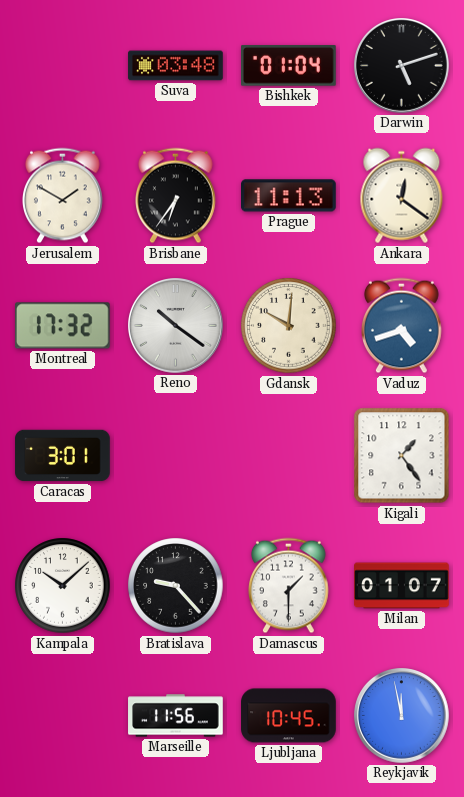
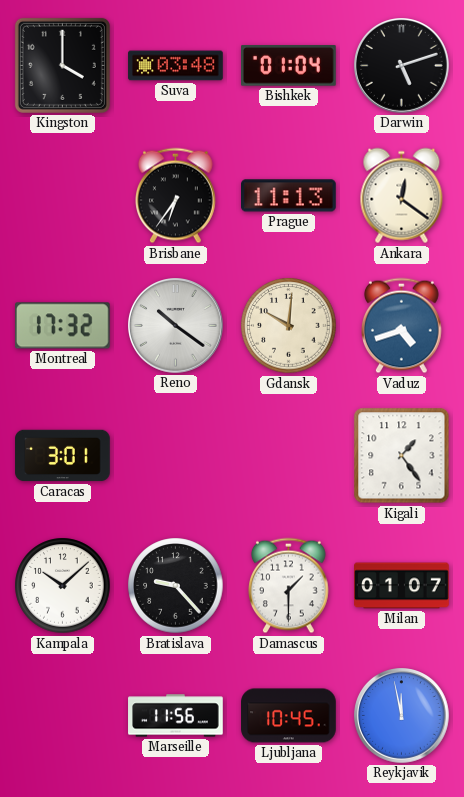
Kingston: none -> 4:00
Jerusalem: 1:50 -> none
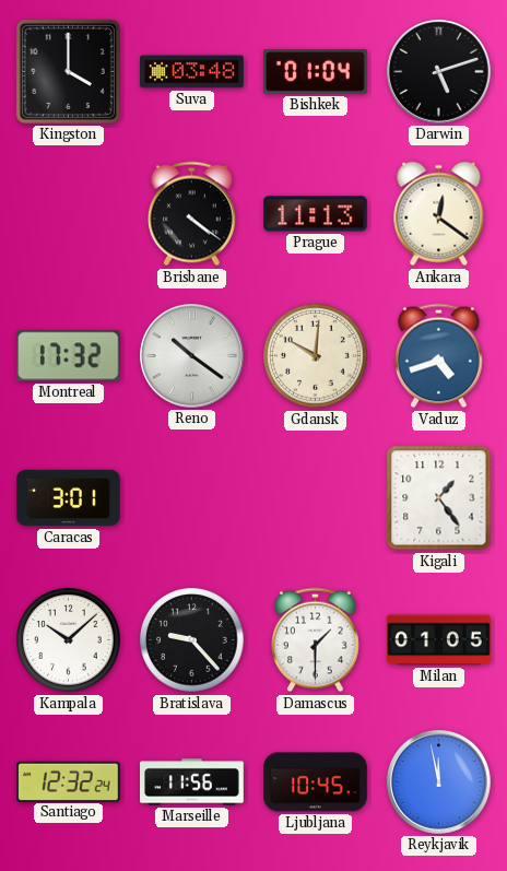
Brisbane: 6:36 -> 4:21
Milan: 01:07 -> 01:05
Santiago: none -> 12:32
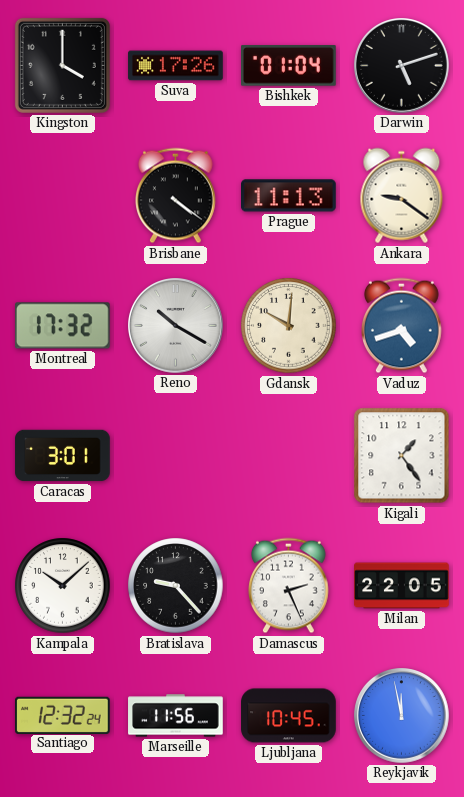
Suva: 03:48 -> 17:26
Ankara: 12:21 -> 9:21
Reno: 10:21 -> 10:20
Damascus: 1:30 -> 2:26
Milan: 01:05 -> 22:05
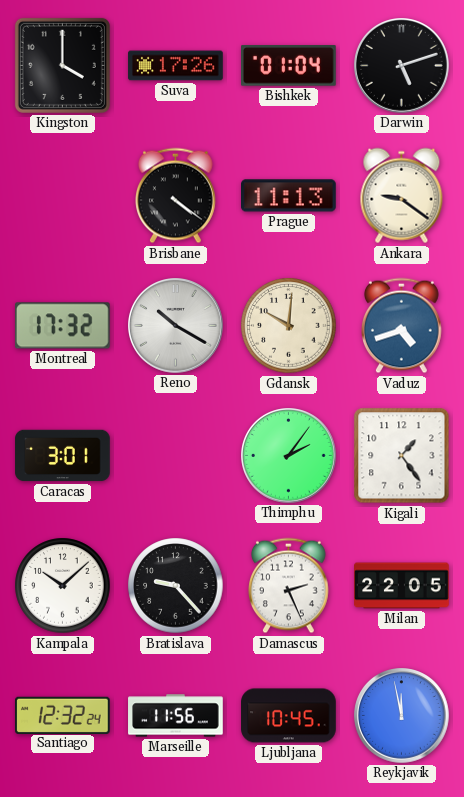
Thimphu: none -> 2:06
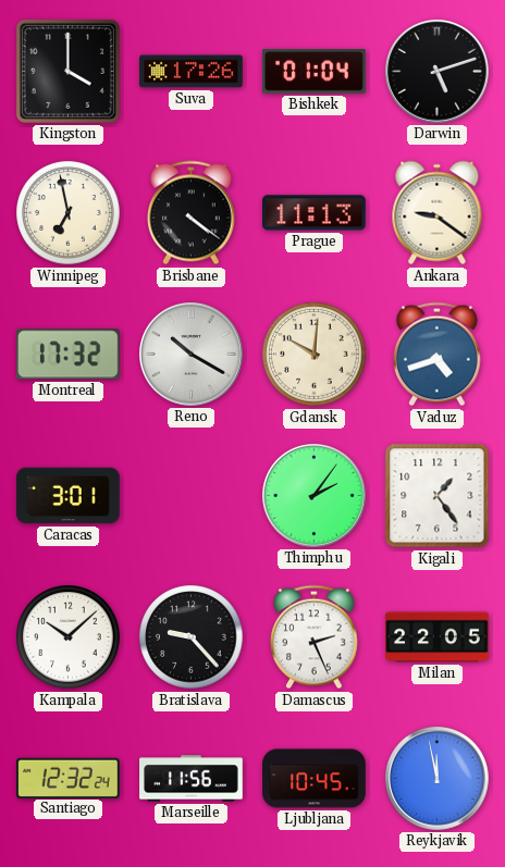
Winnipeg: none -> 6:58
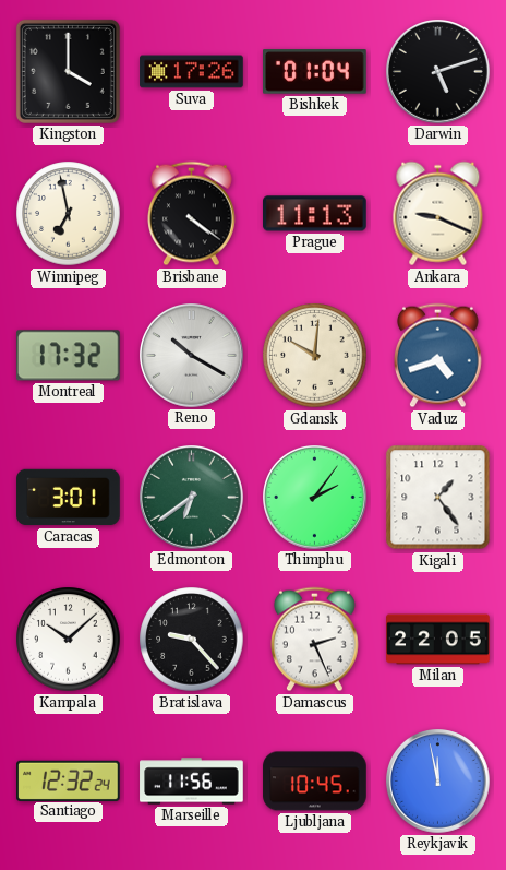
Ankara: 9:21 -> 9:19
Edmonton: none -> 6:39
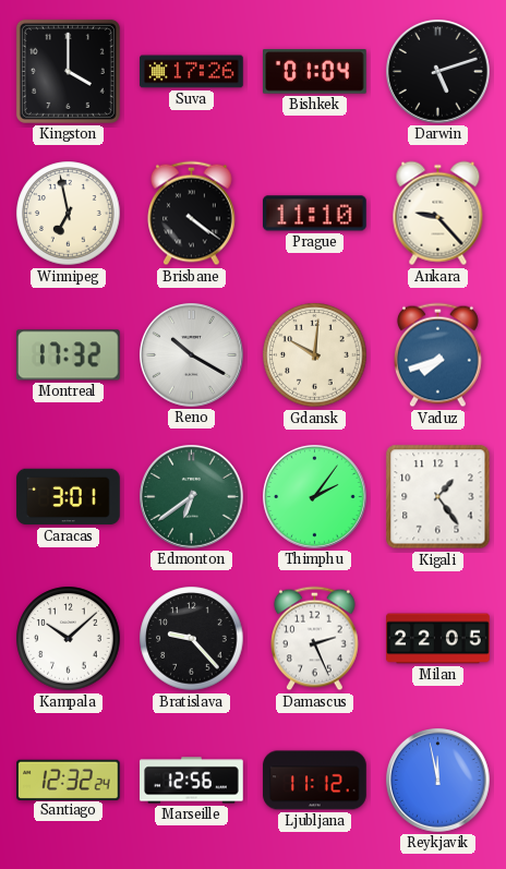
Prague: 11:13 -> 11:10
Ankara: 9:19 -> 9:23
Vaduz: 4:42 -> 7:42
Marseille: 11:56 -> 12:56
Ljubljana: 10:45 -> 11:12
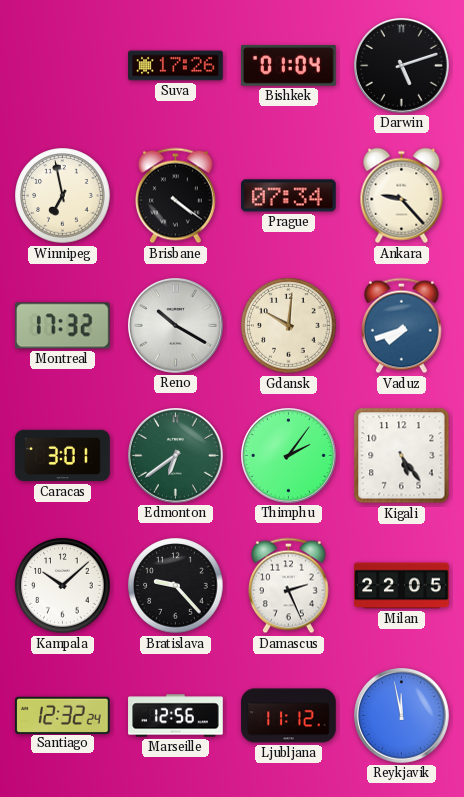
Kingston: 4:00 -> none
Prague: 11:10 -> 07:34
Kigali: 1:24 -> 5:24
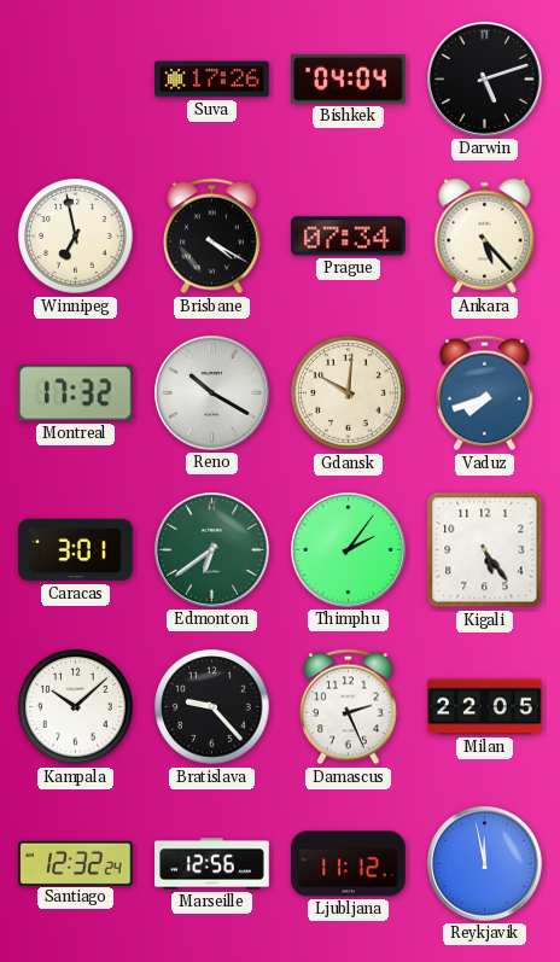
Bishkek: 01:04 -> 04:04
Brisbane: 4:21 -> 4:20
Ankara: 9:23 -> 5:23
